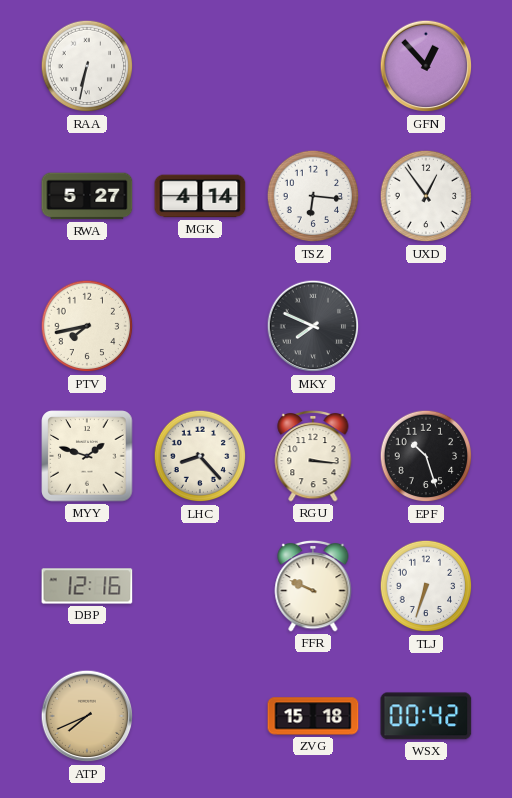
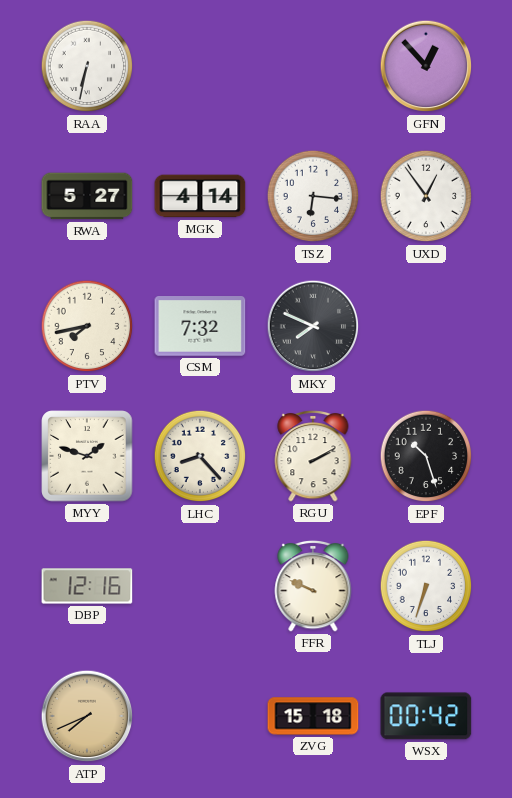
CSM: none -> 7:32
RGU: 3:16 -> 2:10
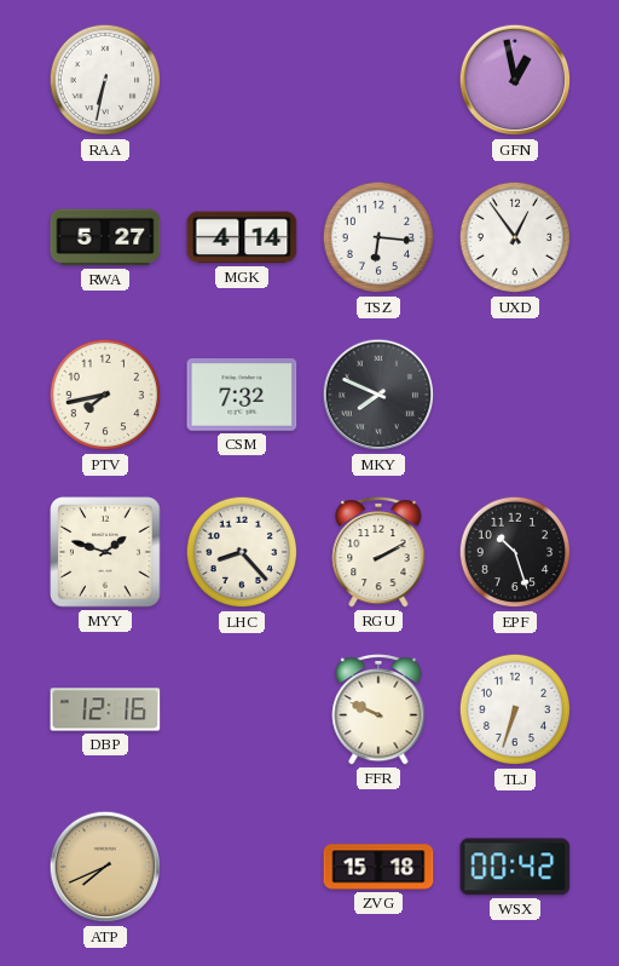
GFN: 12:53 -> 12:58
